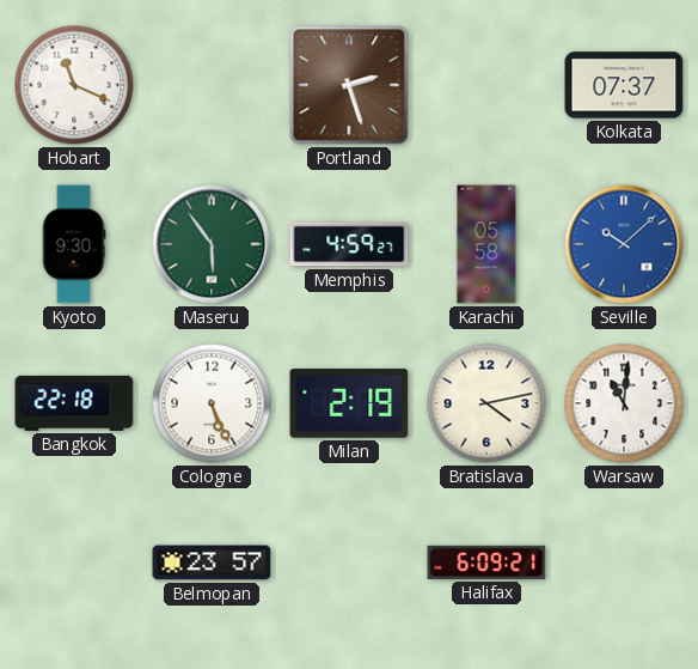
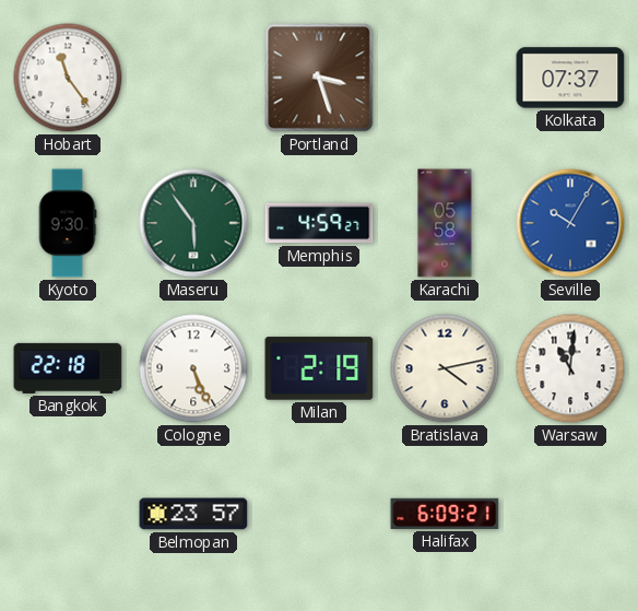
Hobart: 11:19 -> 11:24
Portland: 2:27 -> 3:27
Seville: 10:08 -> 10:05
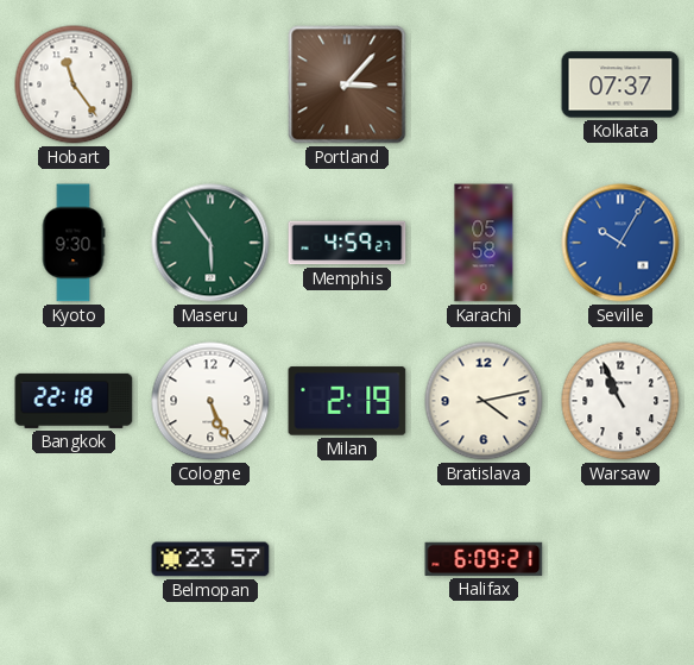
Portland: 3:27 -> 3:07
Warsaw: 11:01 -> 10:56
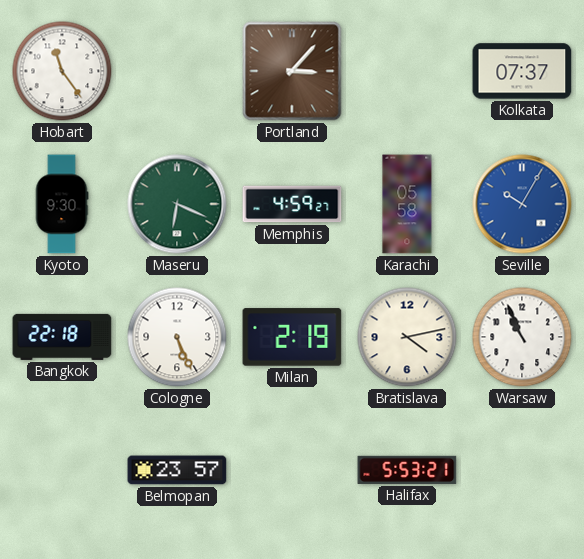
Maseru: 5:54 -> 6:19
Halifax: 6:09 -> 5:53
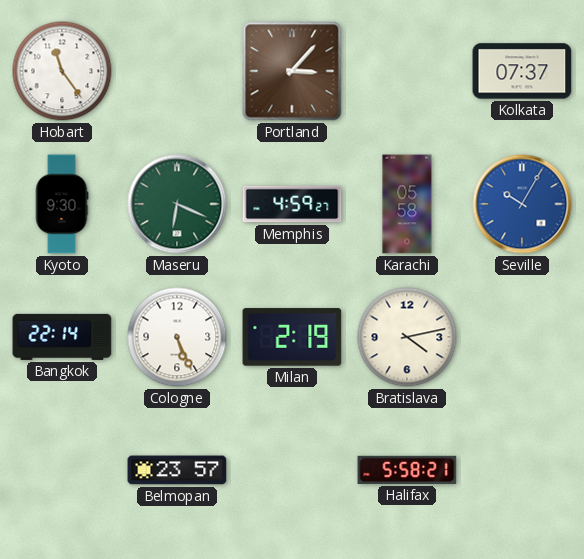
Bangkok: 22:18 -> 22:14
Warsaw: 10:56 -> none
Halifax: 5:53 -> 5:58
